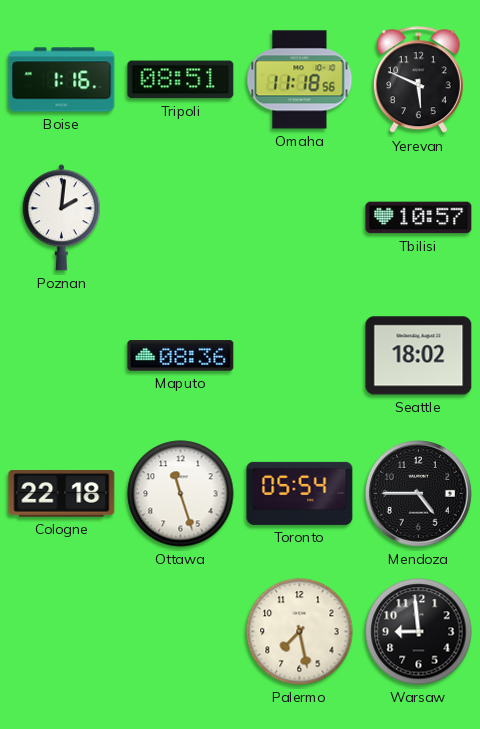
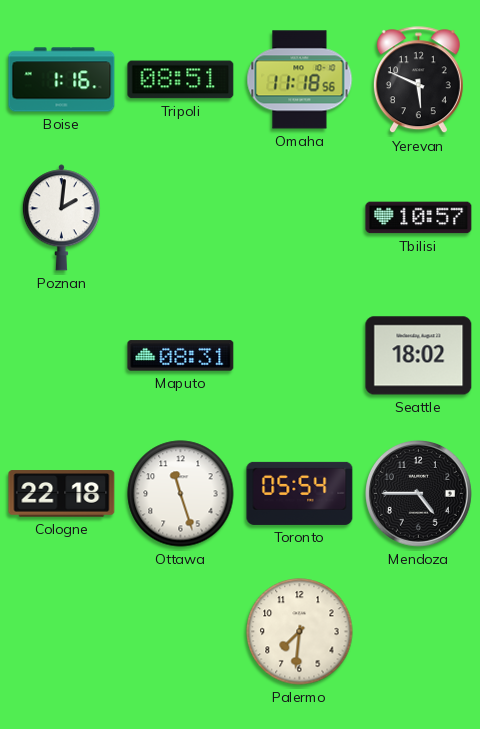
Maputo: 08:36 -> 08:31
Palermo: 7:28 -> 7:31
Warsaw: 8:59 -> none
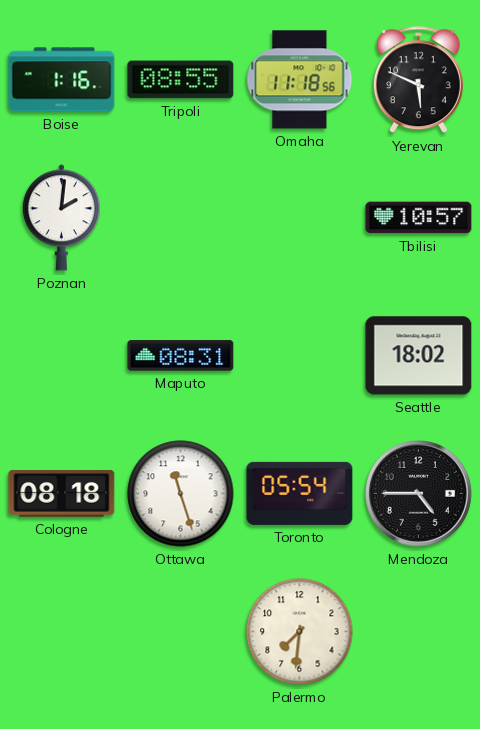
Tripoli: 08:51 -> 08:55
Cologne: 22:18 -> 08:18
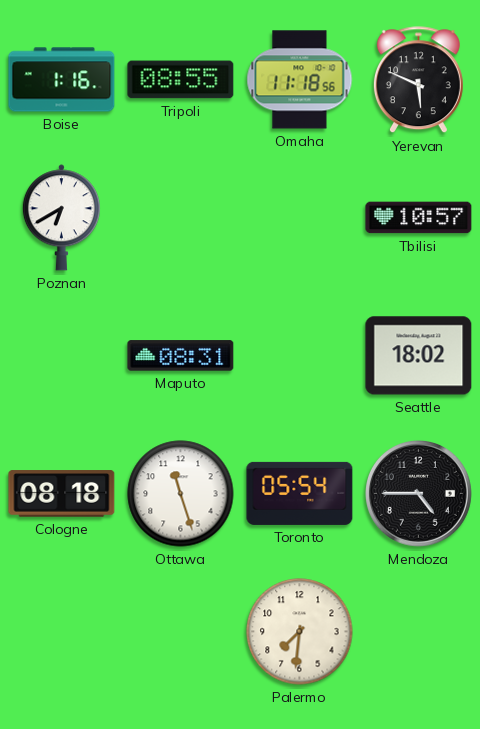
Poznan: 2:01 -> 6:40
